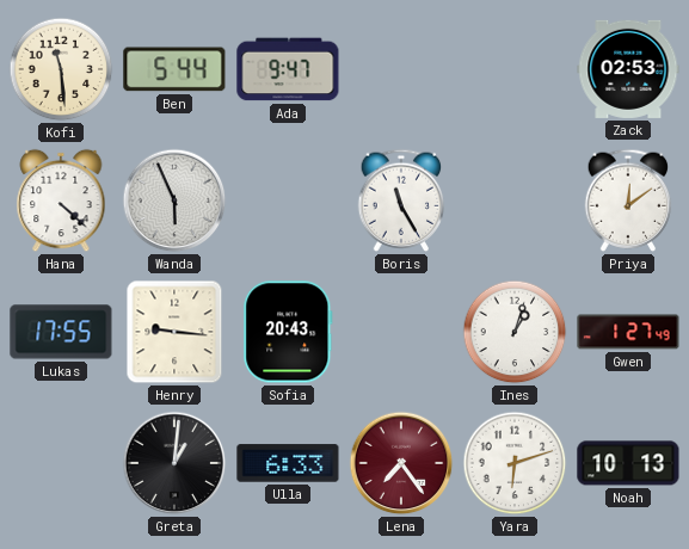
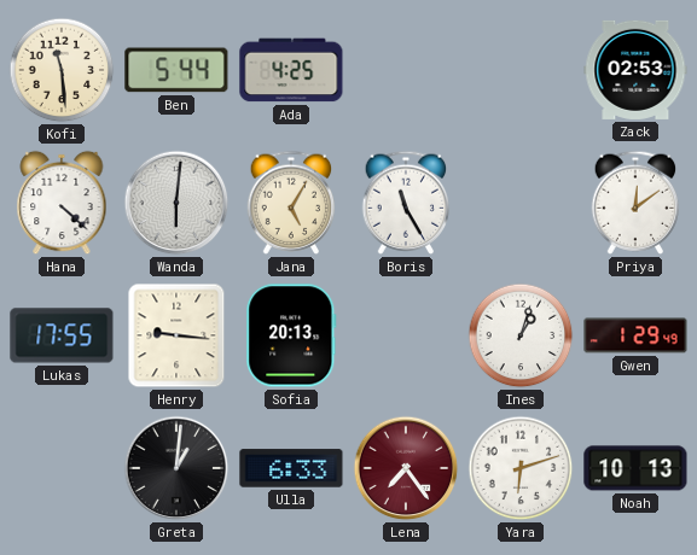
Ada: 9:47 -> 4:25
Wanda: 5:56 -> 6:01
Jana: none -> 5:05
Sofia: 20:43 -> 20:13
Gwen: 1:27 -> 1:29
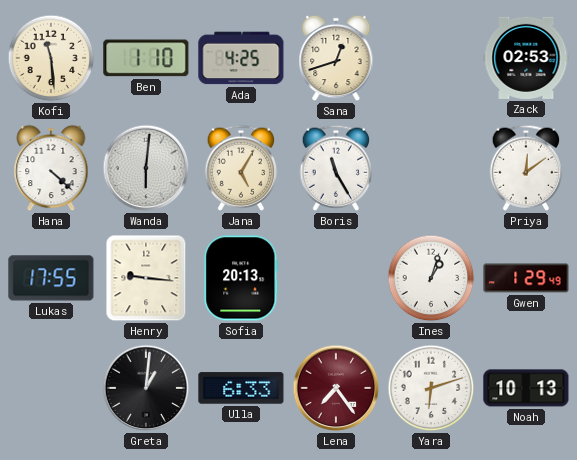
Ben: 5:44 -> 1:10
Sana: none -> 12:42
